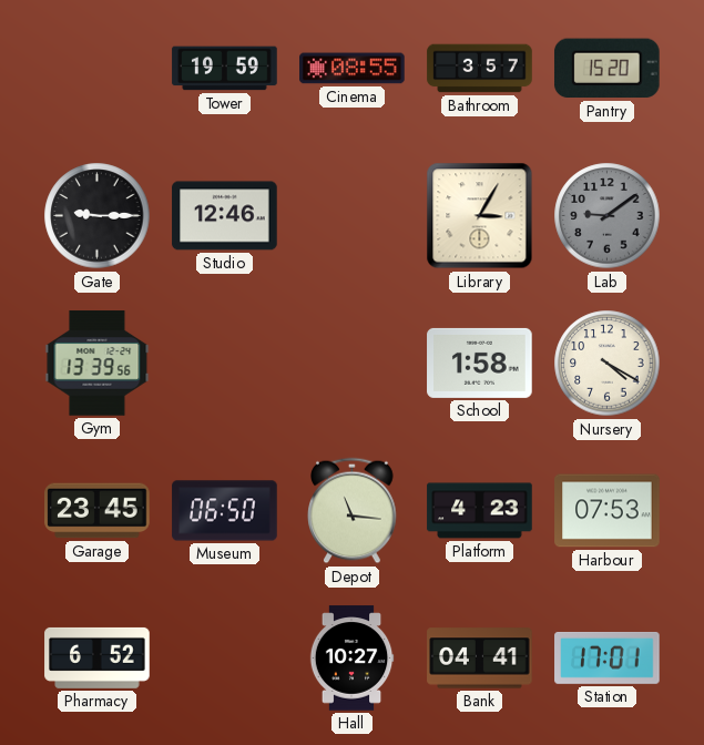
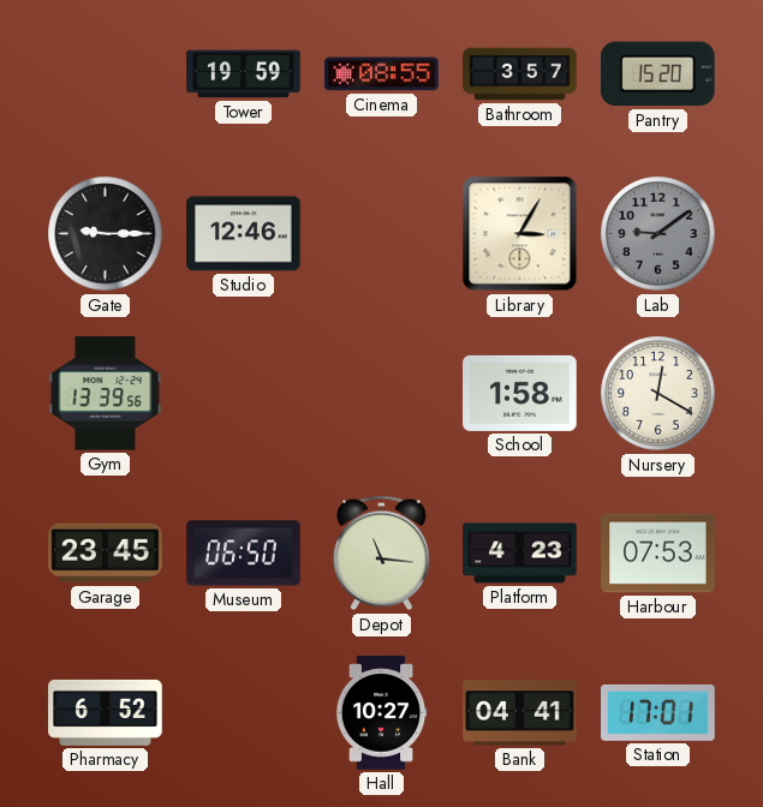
Nursery: 4:20 -> 12:20
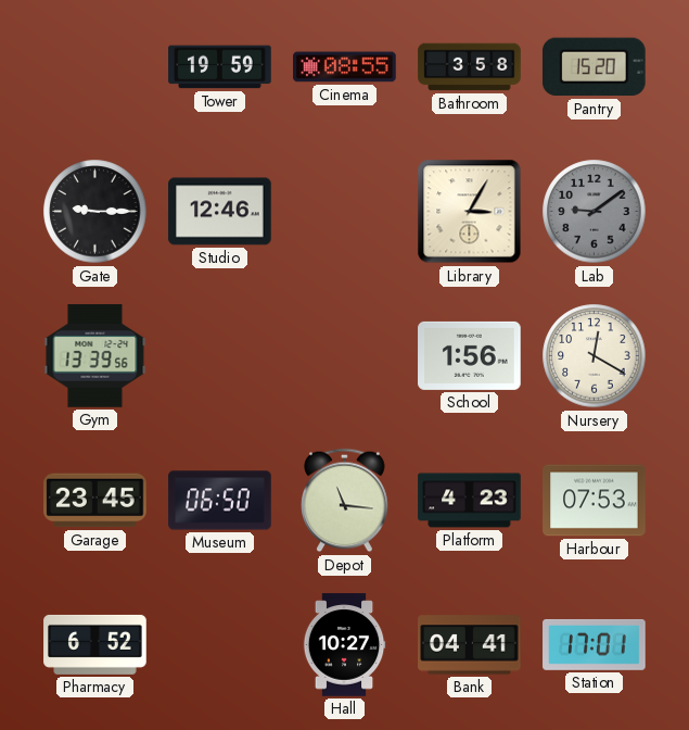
Bathroom: 3:57 -> 3:58
School: 1:58 -> 1:56
